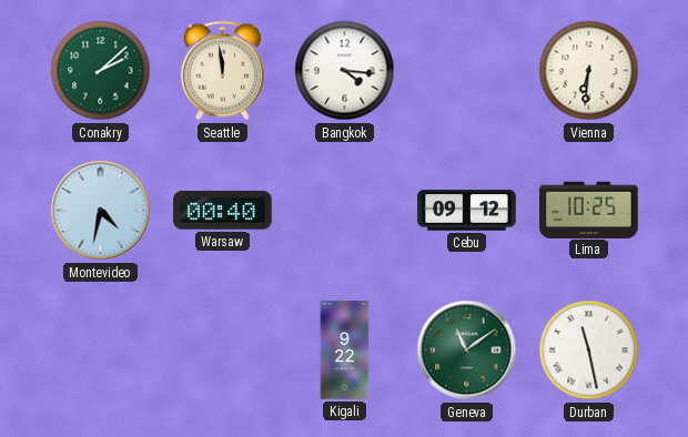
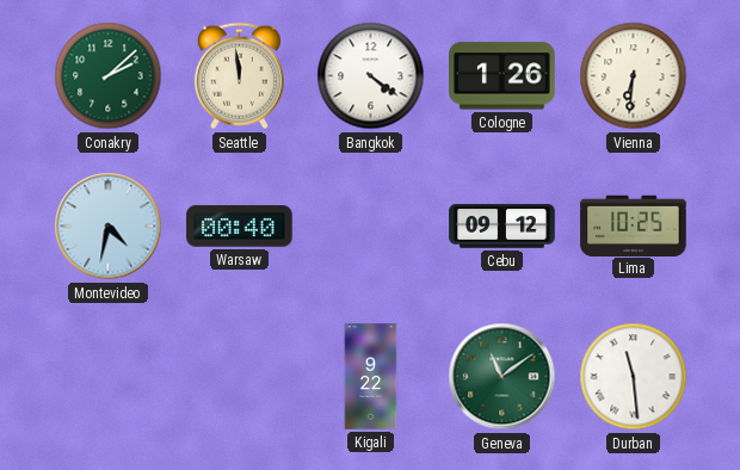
Bangkok: 4:16 -> 4:21
Cologne: none -> 1:26
Durban: 11:28 -> 11:29
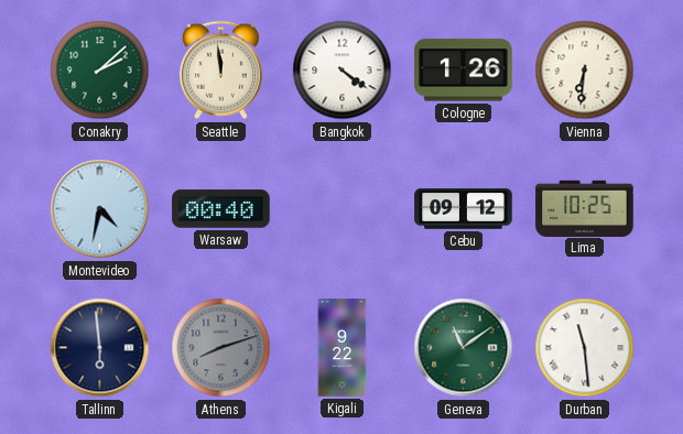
Tallinn: none -> 5:59
Athens: none -> 8:12
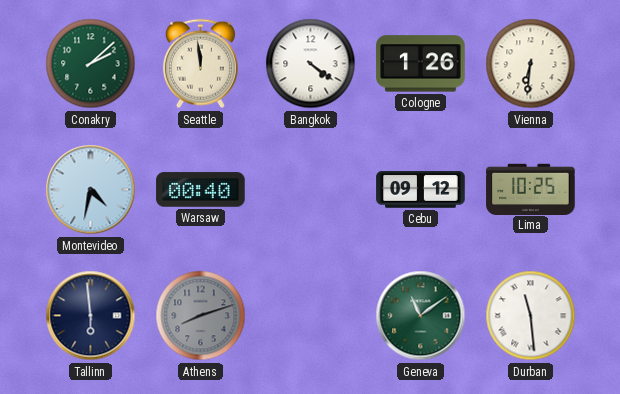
Kigali: 9:22 -> none
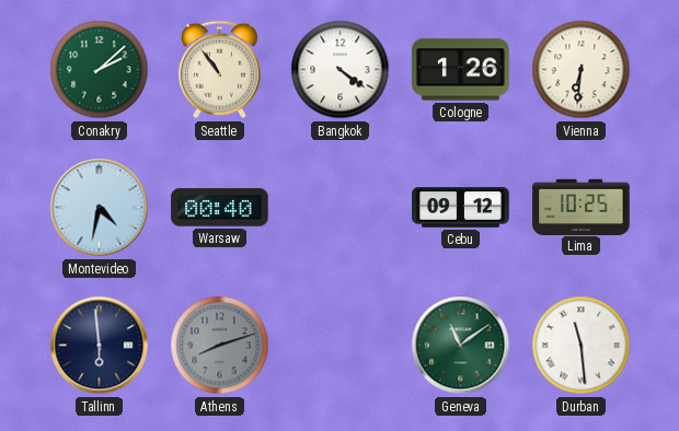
Seattle: 11:59 -> 10:54
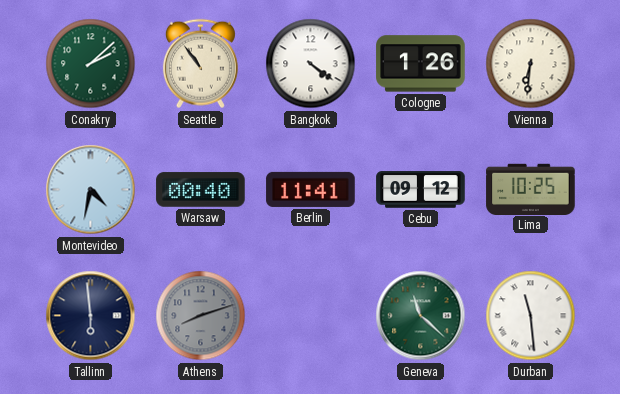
Berlin: none -> 11:41
Geneva: 11:09 -> 11:22
